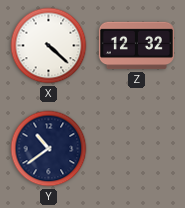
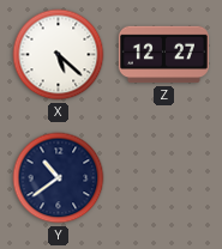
X: 4:22 -> 5:22
Z: 12:32 -> 12:27
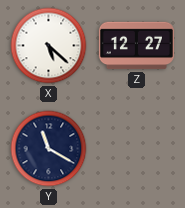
Y: 10:39 -> 11:20
